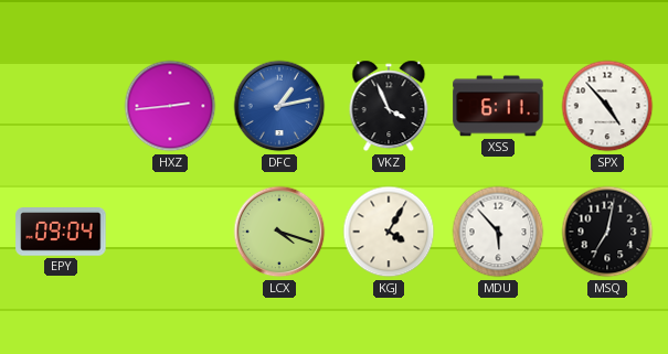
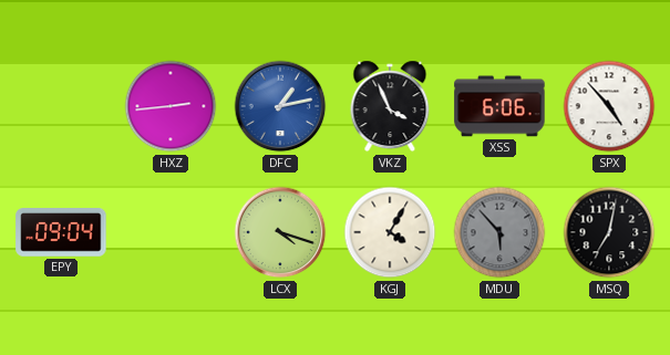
XSS: 6:11 -> 6:06
MDU dial: white -> grey
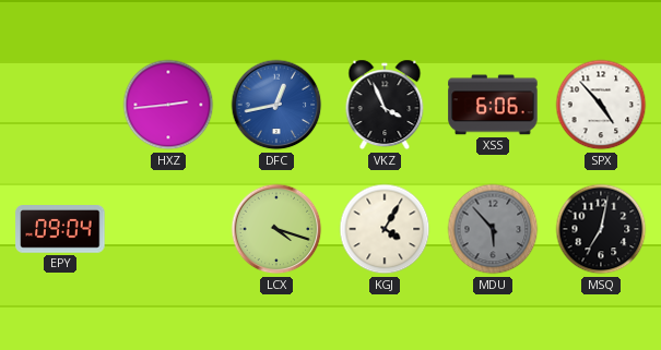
DFC: 1:13 -> 12:43
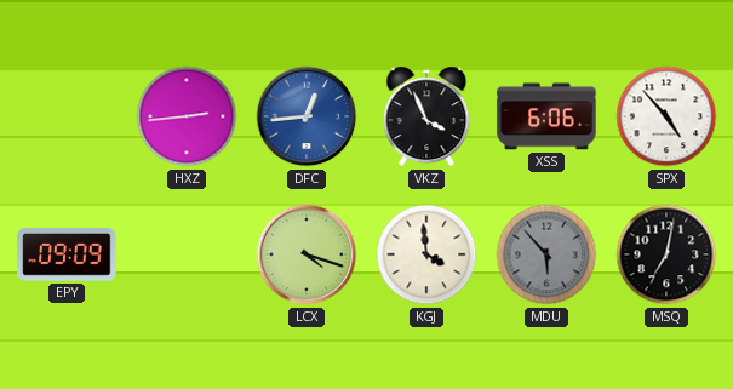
DFC: 12:43 -> 12:44
EPY: 09:04 -> 09:09
KGJ: 4:05 -> 3:59
